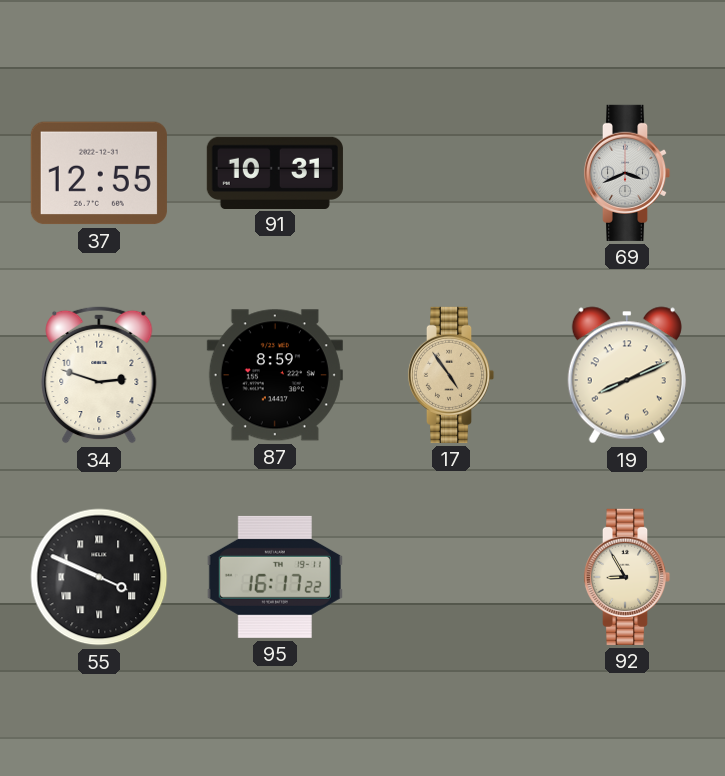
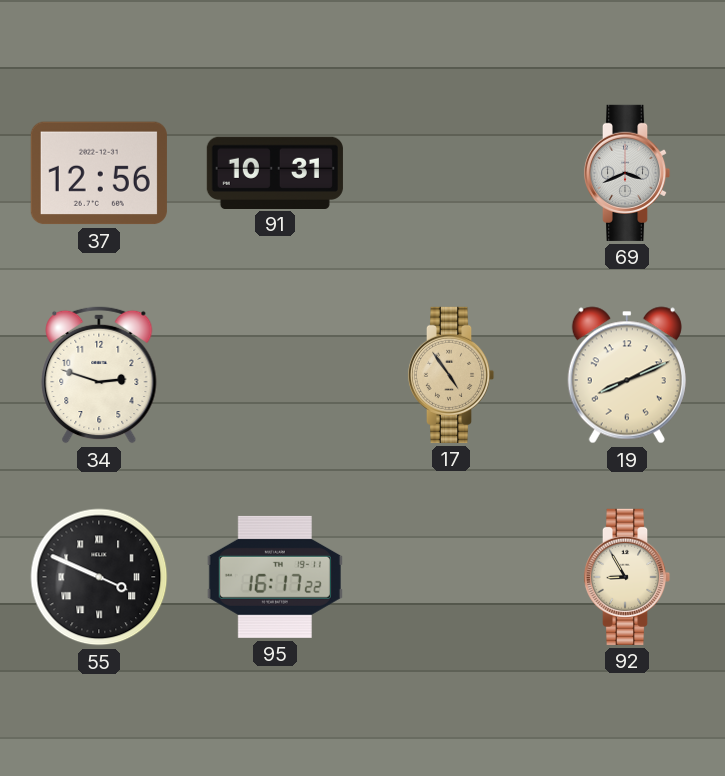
37: 12:55 -> 12:56
87: 8:59 -> none
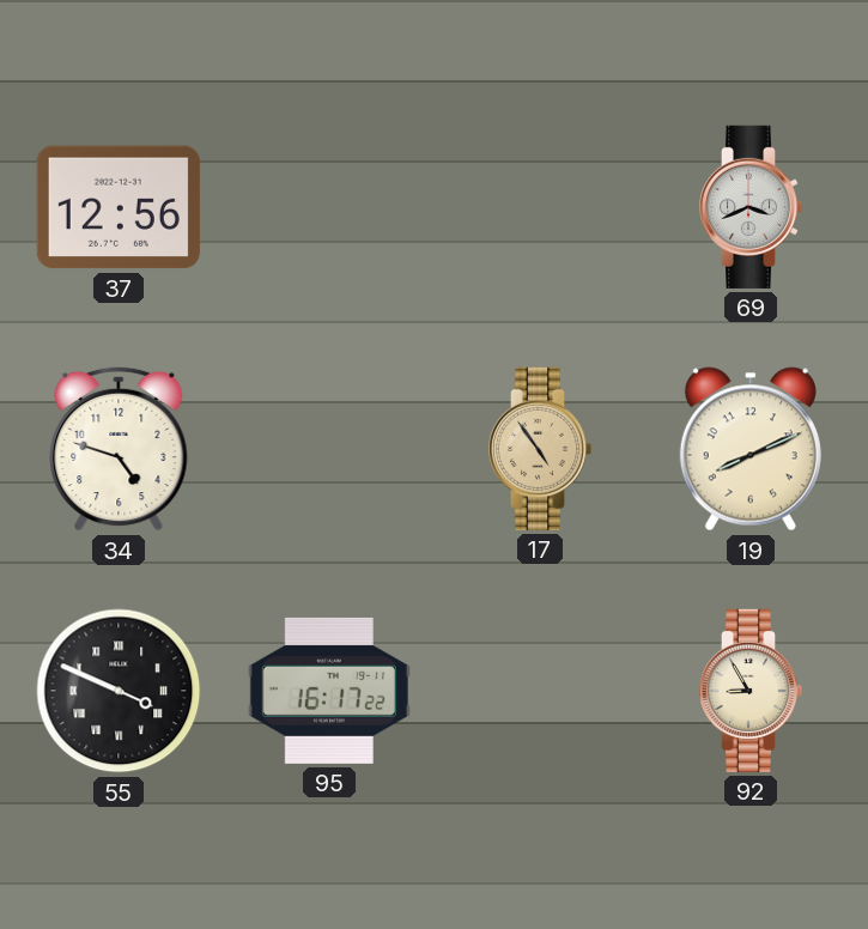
91: 10:31 -> none
34: 2:48 -> 4:48
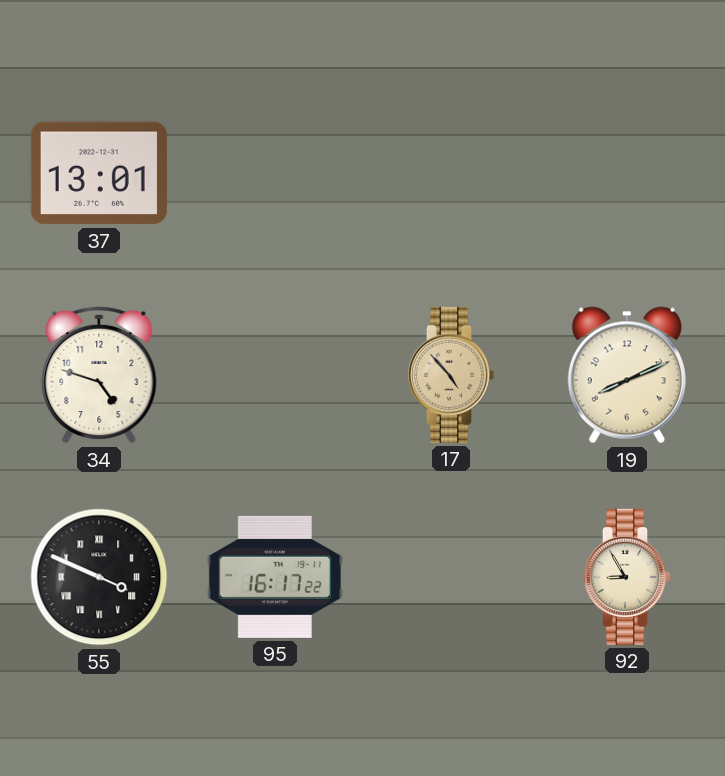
37: 12:56 -> 13:01
69: 3:41 -> none
17: 4:54 -> 4:53
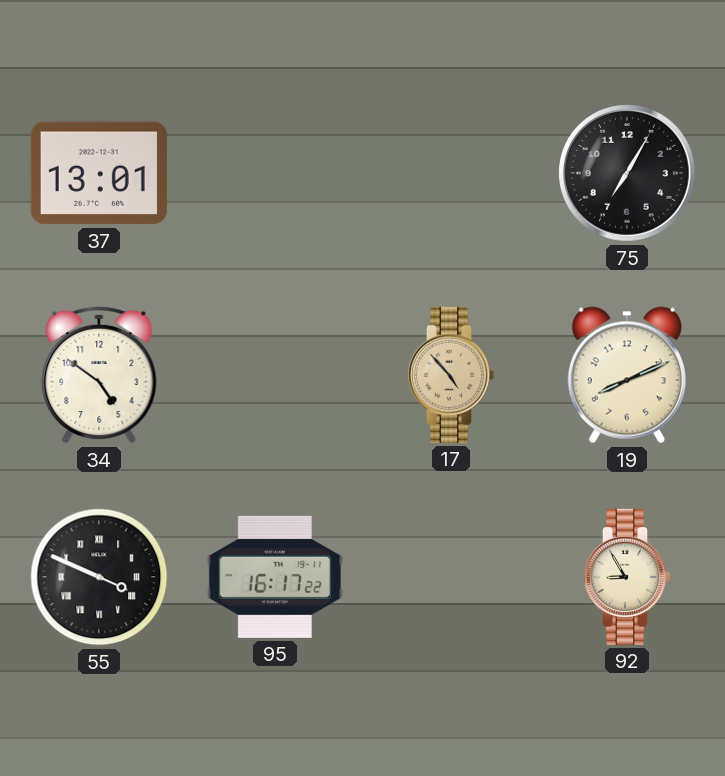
75: none -> 7:05
34: 4:48 -> 4:51
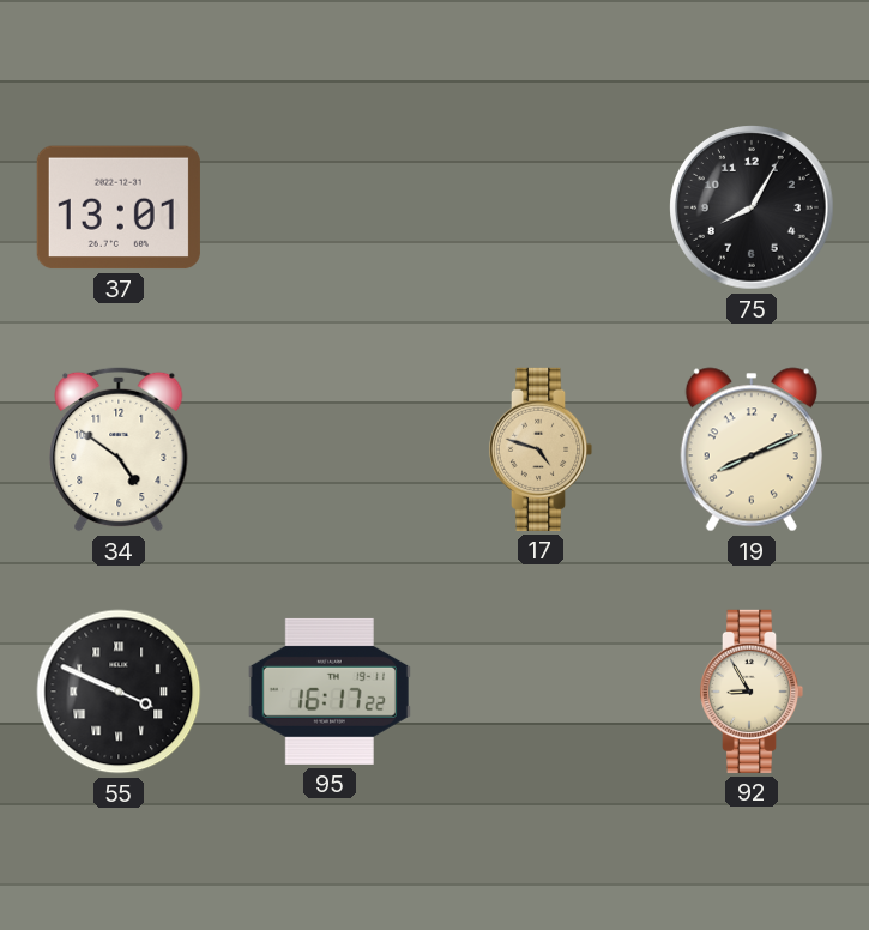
75: 7:05 -> 8:05
17: 4:53 -> 4:48
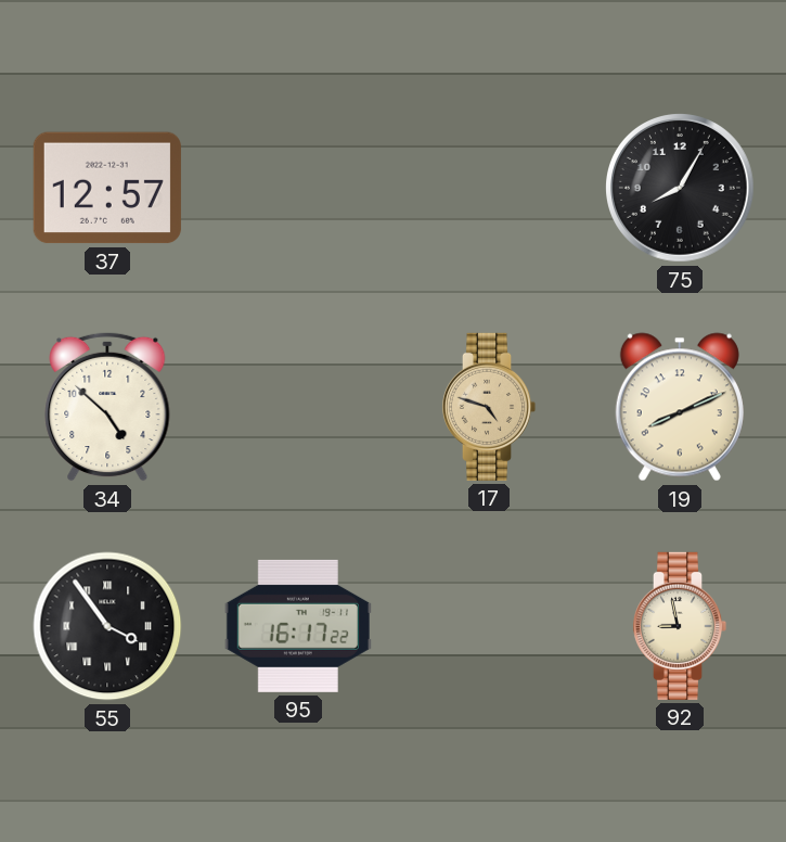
37: 13:01 -> 12:57
34: 4:51 -> 4:52
55: 3:49 -> 3:54
92: 8:55 -> 8:58
